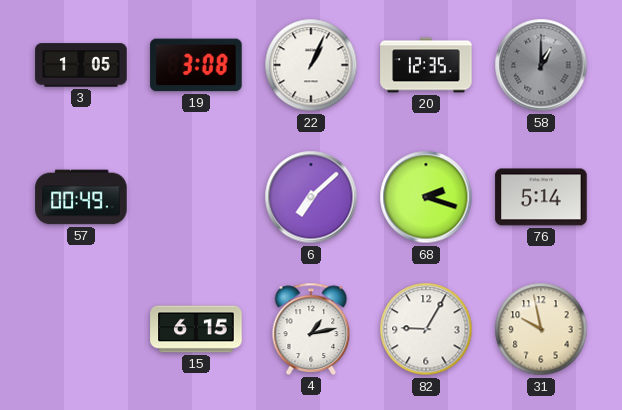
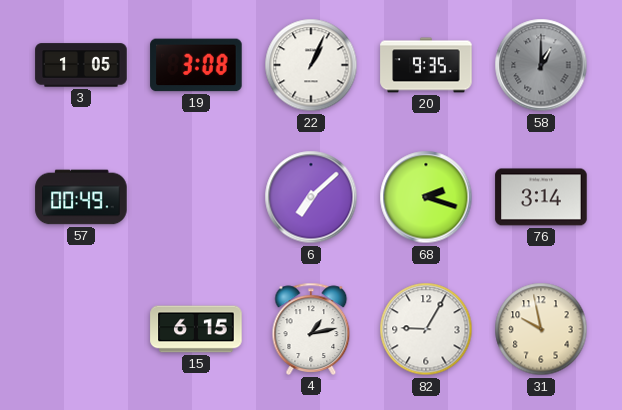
20: 12:35 -> 9:35
76: 5:14 -> 3:14
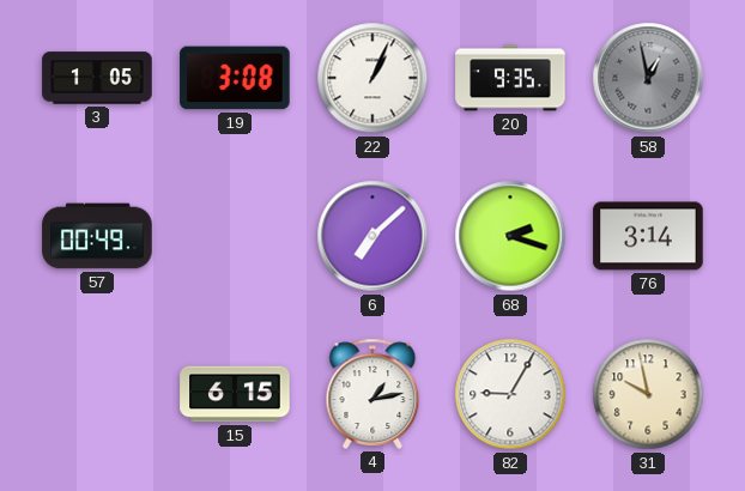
58: 1:00 -> 12:58
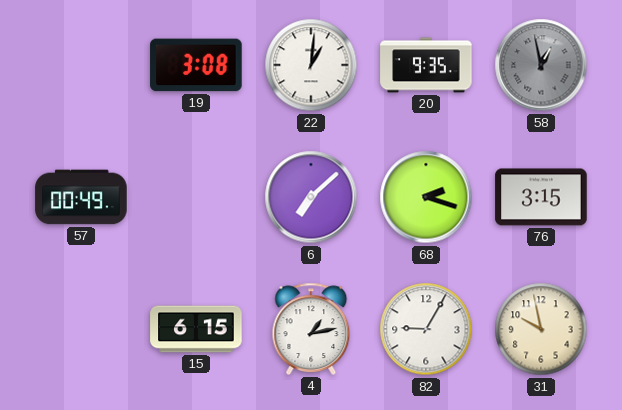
3: 1:05 -> none
22: 1:04 -> 1:01
76: 3:14 -> 3:15
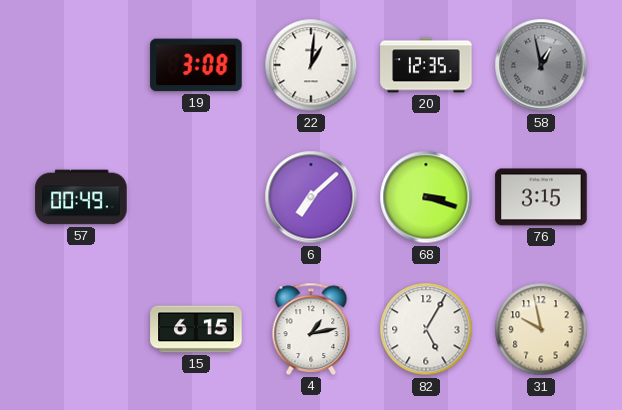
20: 9:35 -> 12:35
68: 2:18 -> 3:18
82: 9:05 -> 5:05
